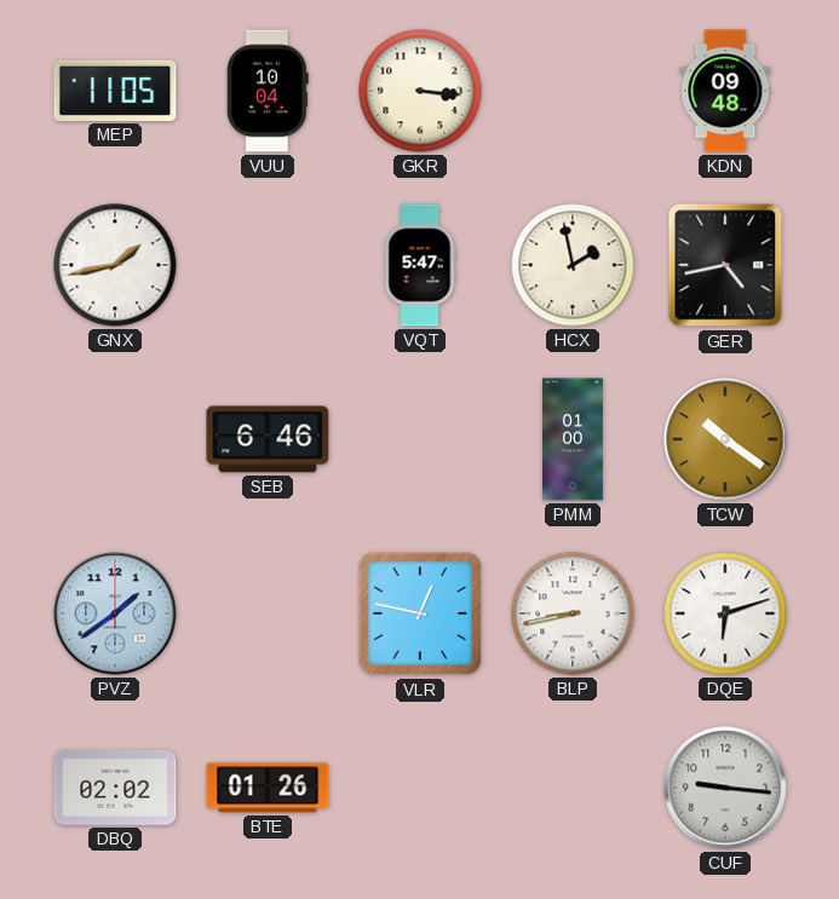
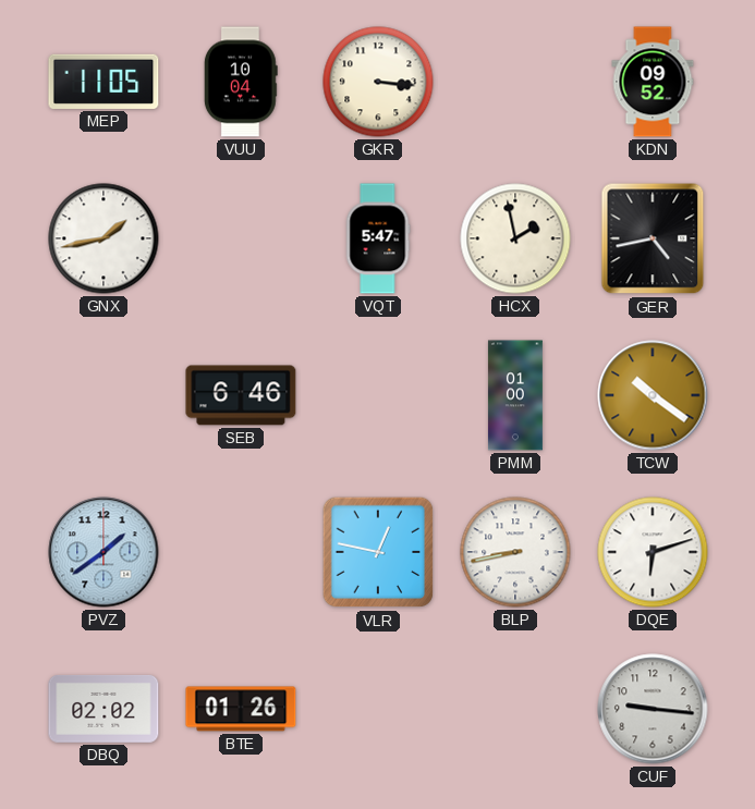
KDN: 09:48 -> 09:52
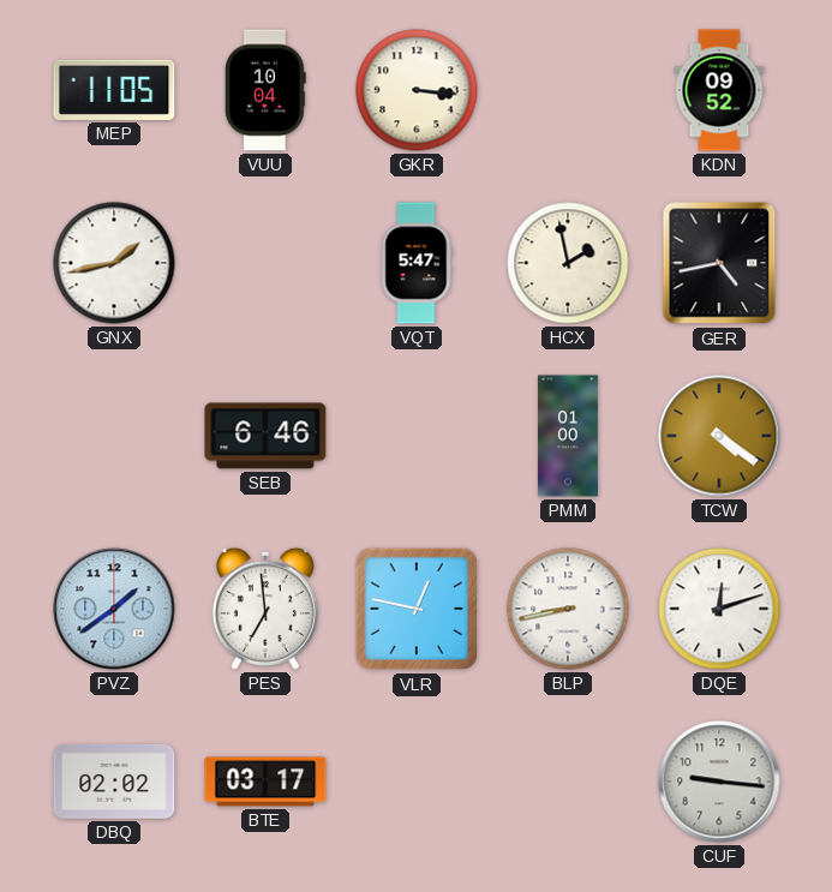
TCW: 10:21 -> 4:21
PES: none -> 6:59
DQE: 6:12 -> 12:12
BTE: 01:26 -> 03:17
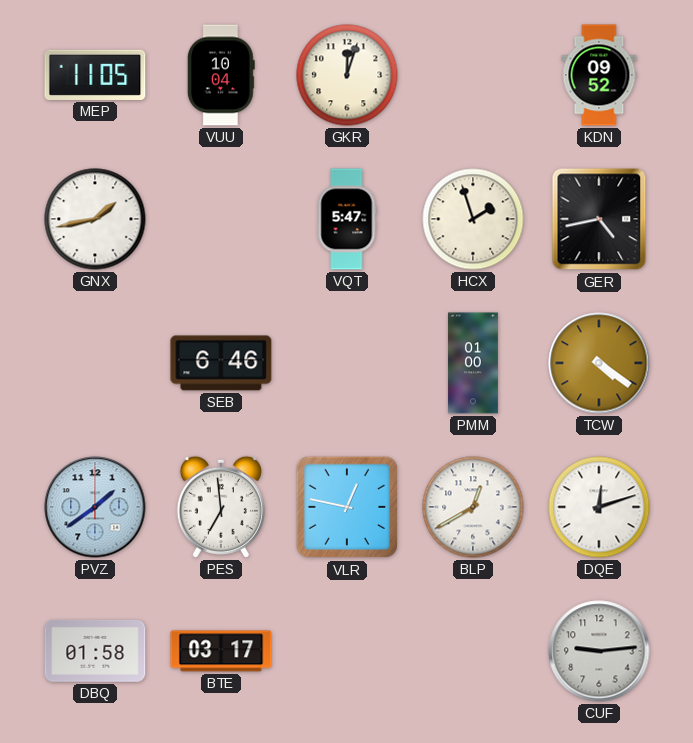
GKR: 3:16 -> 12:03
HCX: 1:58 -> 1:57
BLP: 8:43 -> 12:40
DBQ: 02:02 -> 01:58
CUF: 9:16 -> 9:14
